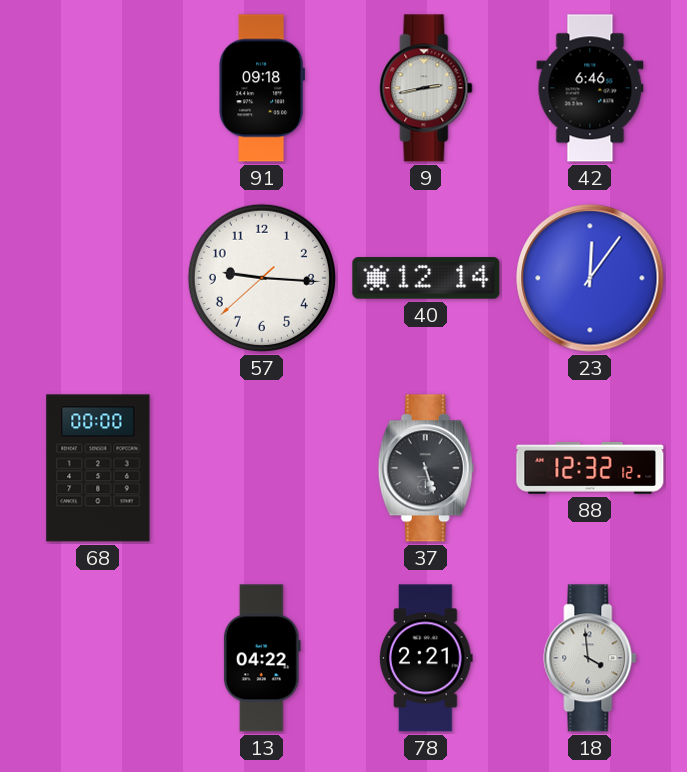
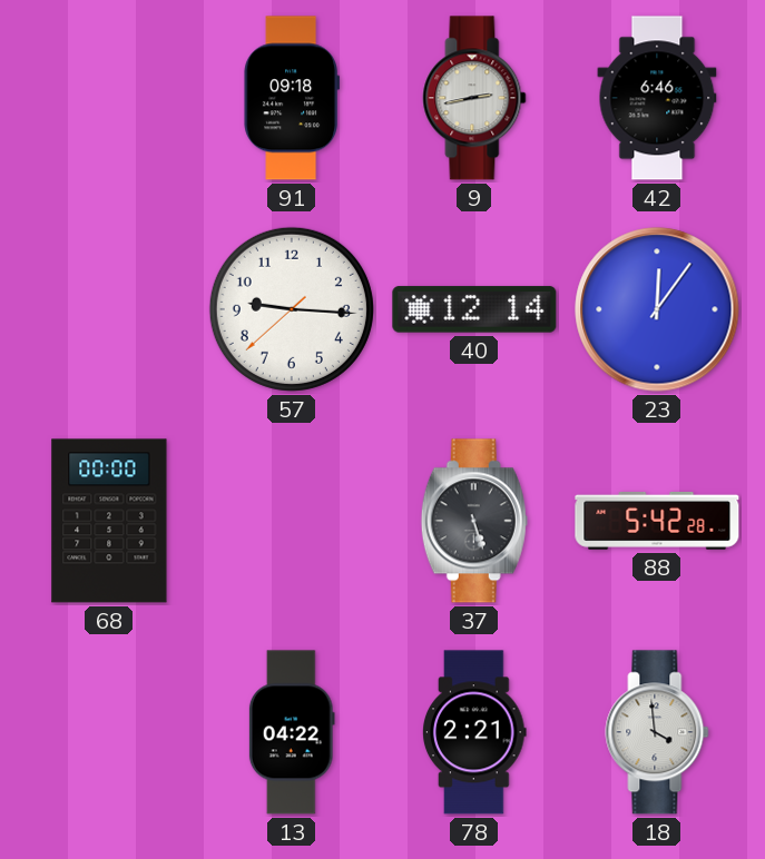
88: 12:32 -> 5:42
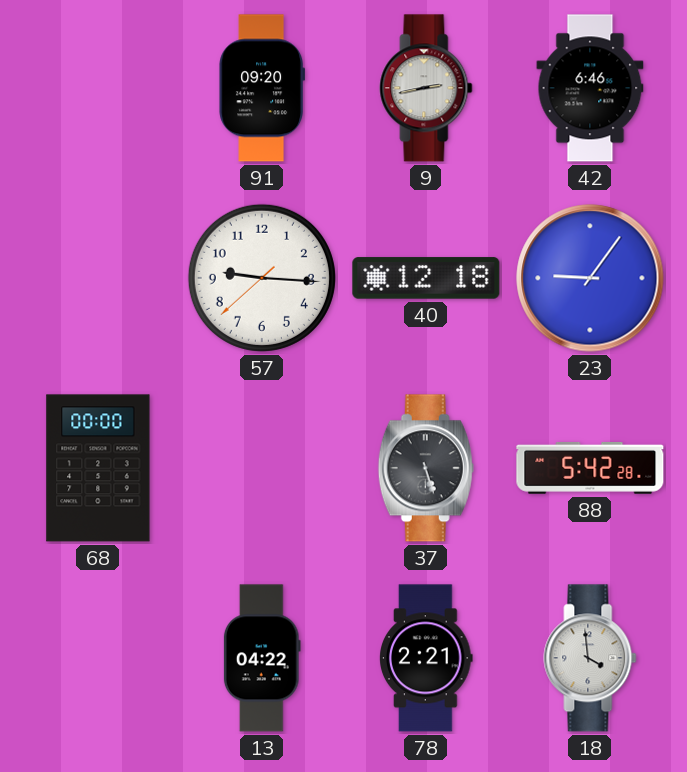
91: 09:18 -> 09:20
40: 12:14 -> 12:18
23: 12:06 -> 9:06
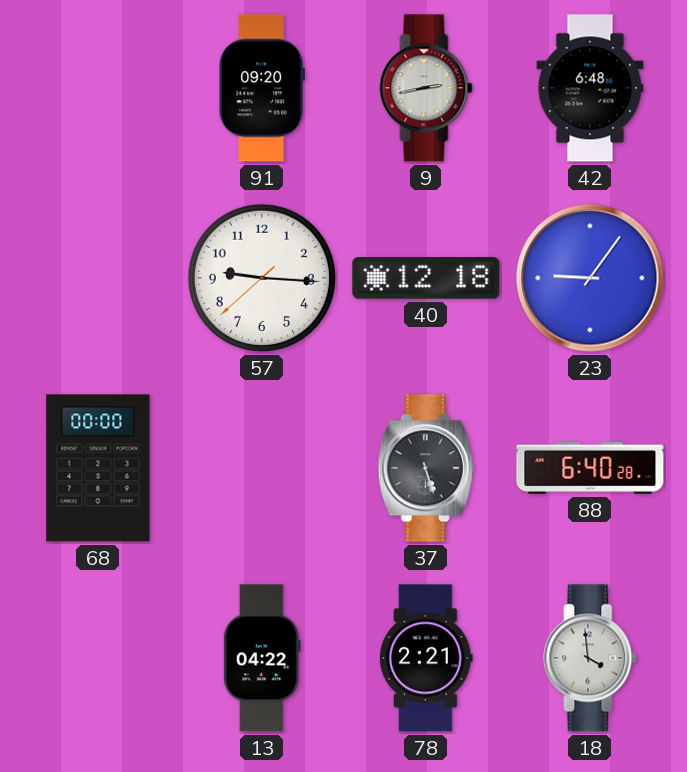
42: 6:46 -> 6:48
88: 5:42 -> 6:40
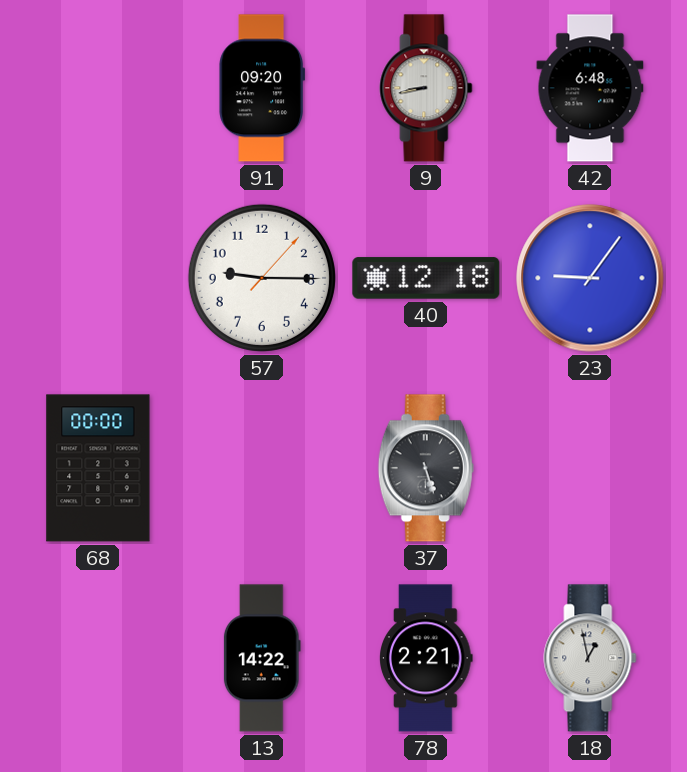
9: 2:43 -> 8:43
57: 9:15:38 -> 9:15:07
88: 6:40 -> none
13: 04:22 -> 14:22
18: 3:59 -> 12:58
